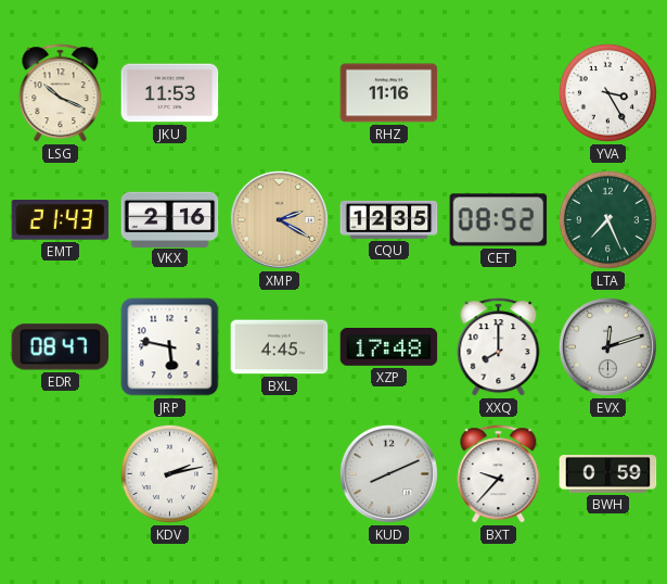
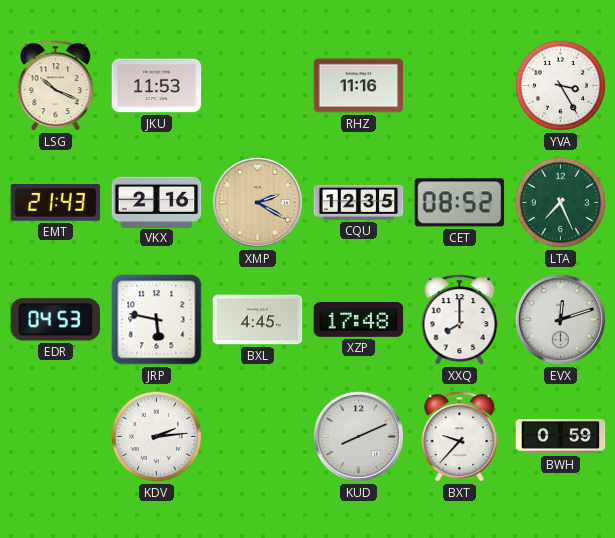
EDR: 08:47 -> 04:53
KDV: 2:13 -> 2:14
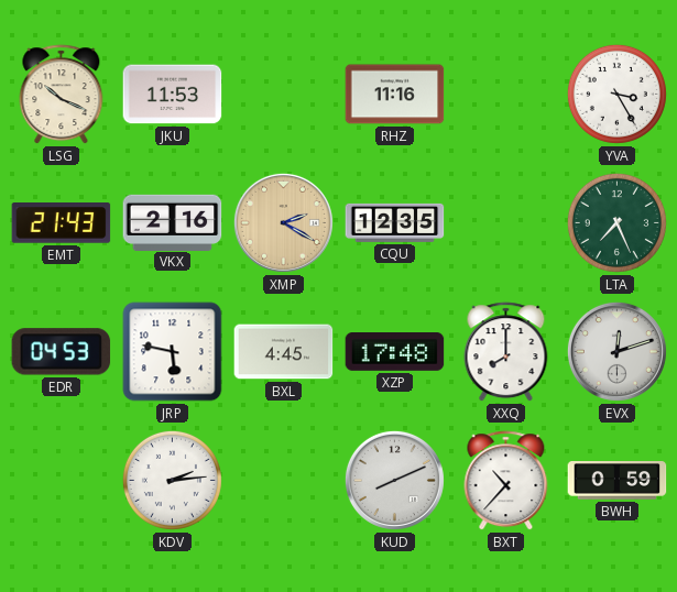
CET: 08:52 -> none
BXT: 9:37 -> 10:37
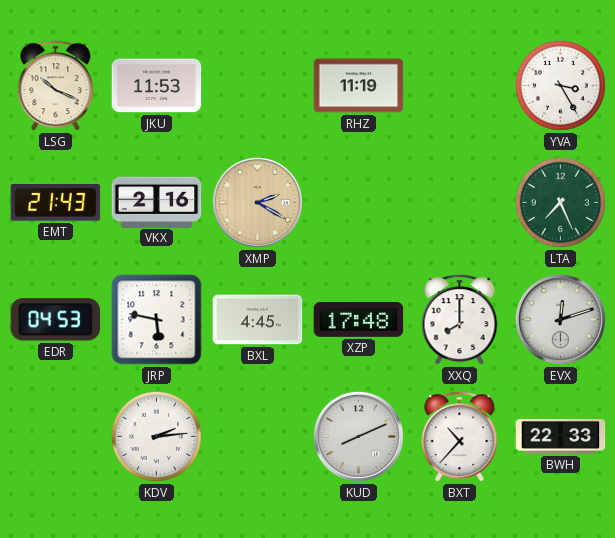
RHZ: 11:16 -> 11:19
CQU: 12:35 -> none
BWH: 0:59 -> 22:33
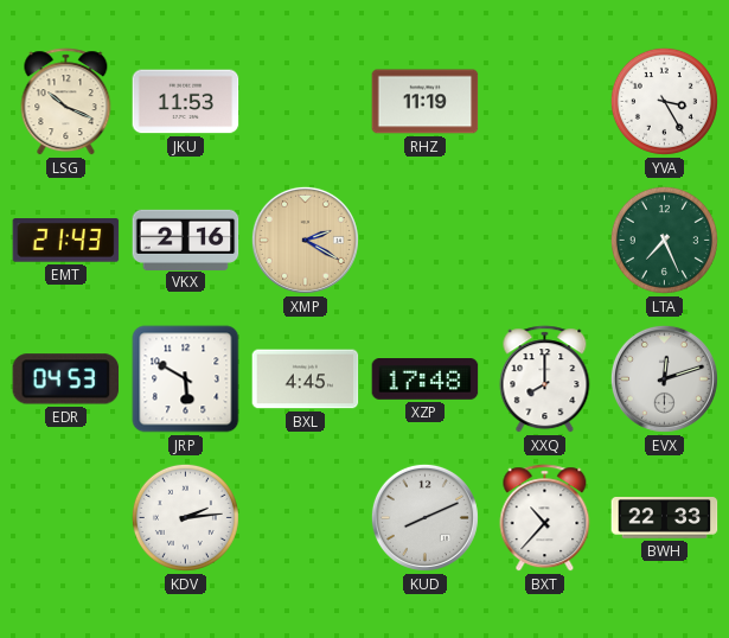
JRP: 5:47 -> 5:50
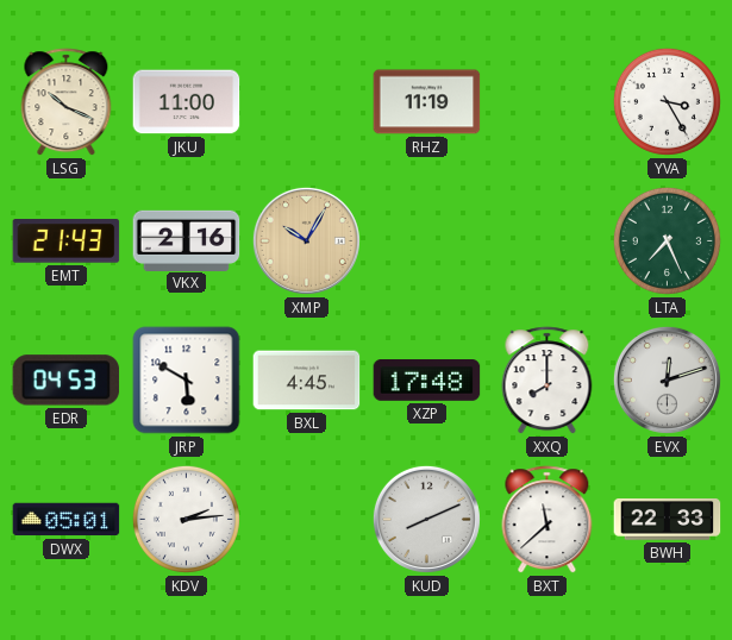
JKU: 11:53 -> 11:00
XMP: 2:20 -> 10:05
DWX: none -> 05:01
BXT: 10:37 -> 11:38
